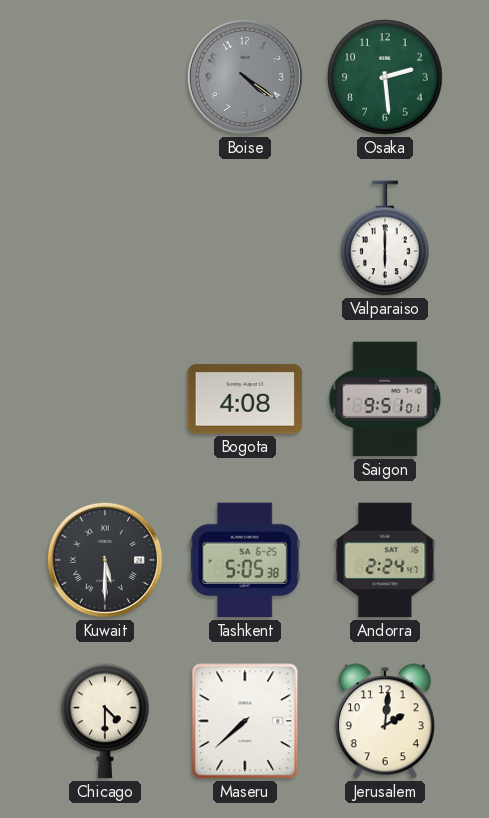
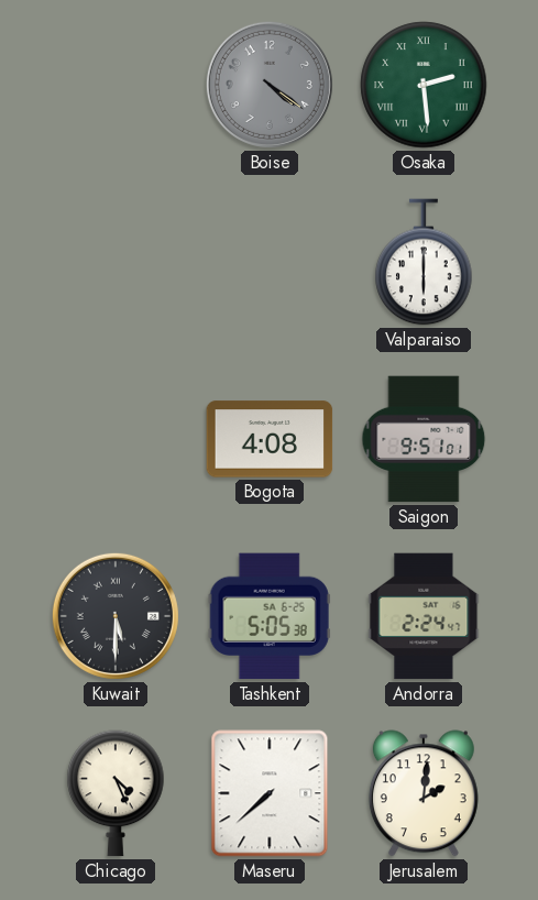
Osaka numerals: Arabic -> Roman
Chicago: 4:30 -> 4:26
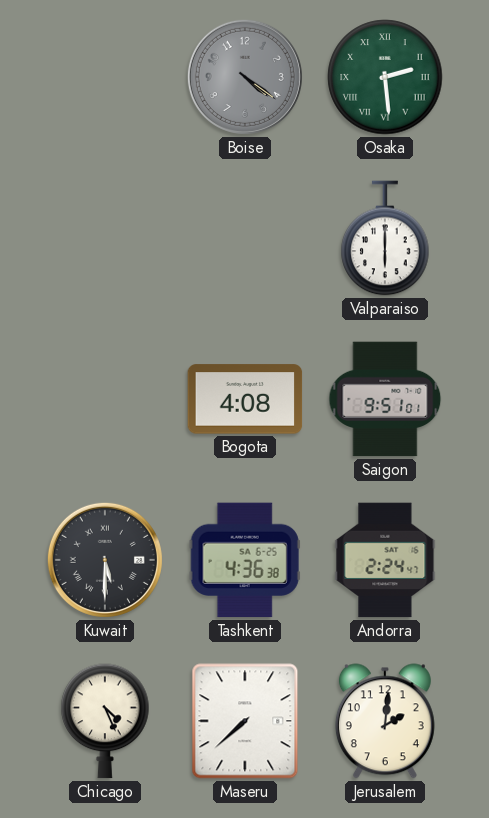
Tashkent: 5:05 -> 4:36
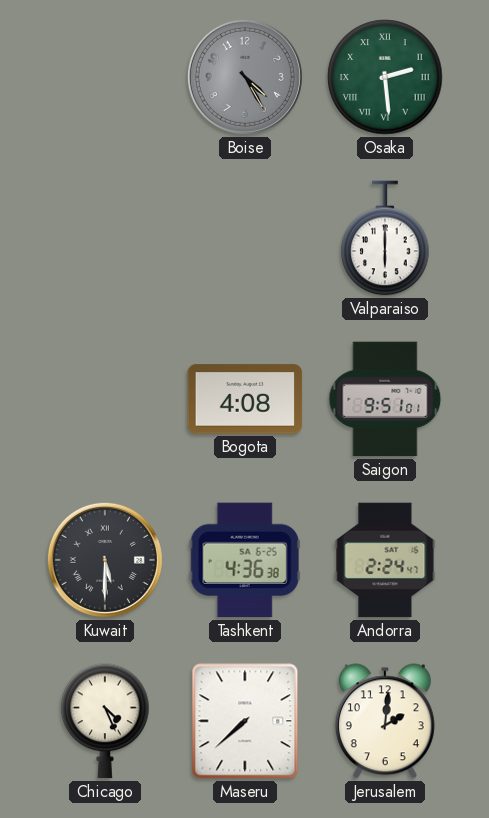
Boise: 4:21 -> 4:25
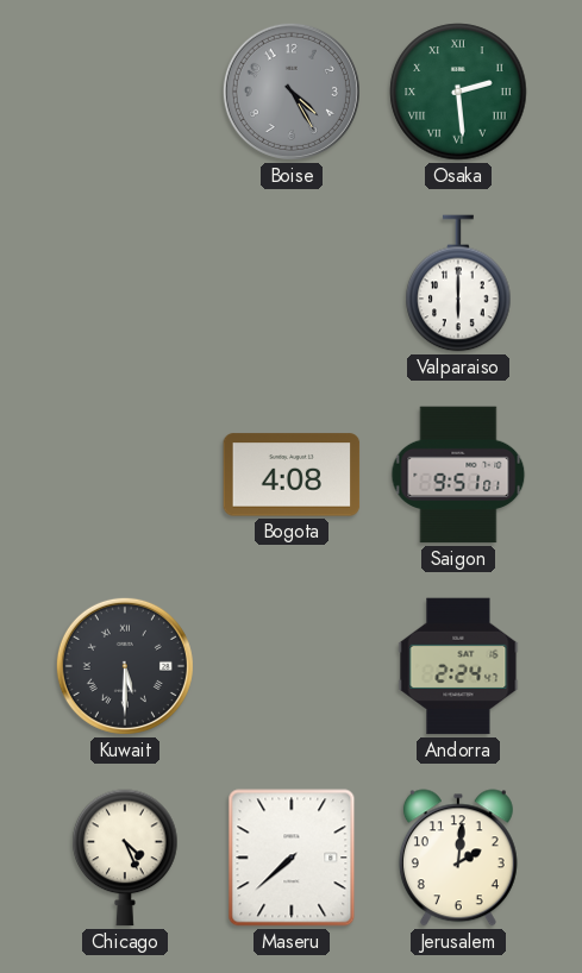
Tashkent: 4:36 -> none
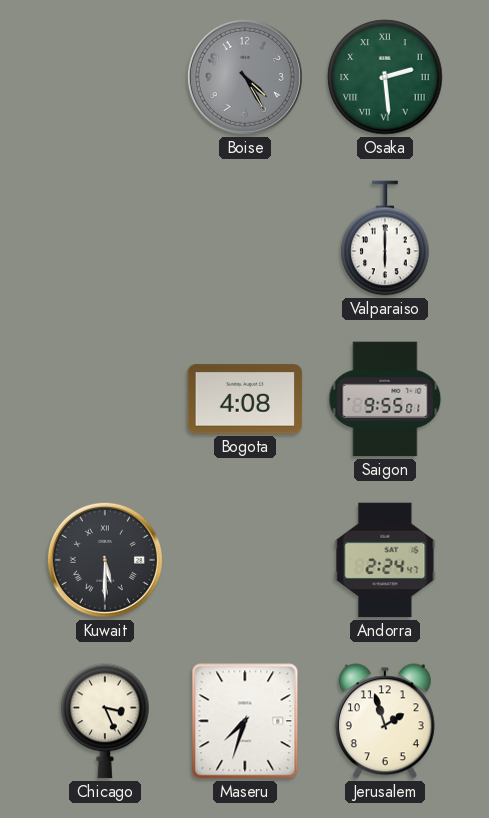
Saigon: 9:51 -> 9:55
Chicago: 4:26 -> 3:26
Maseru: 7:38 -> 7:33
Jerusalem: 2:01 -> 1:57
